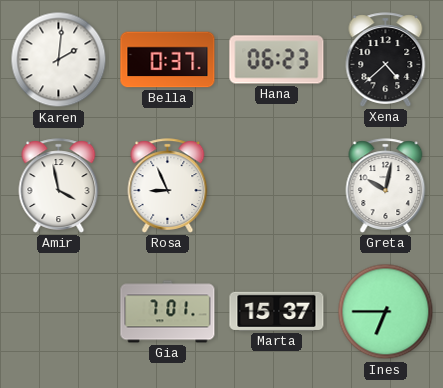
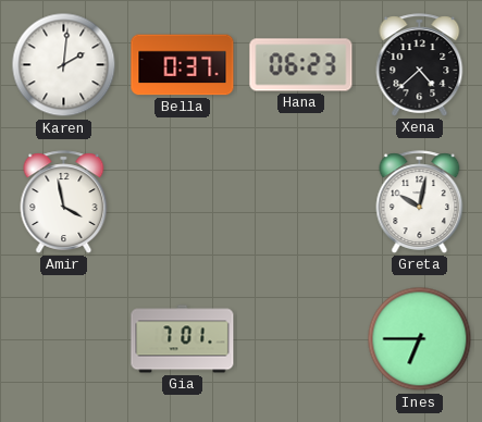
Rosa: 8:56 -> none
Marta: 15:37 -> none
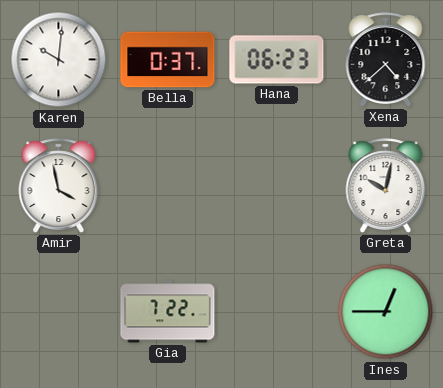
Karen: 2:01 -> 10:01
Gia: 7:01 -> 7:22
Ines: 6:45 -> 12:45
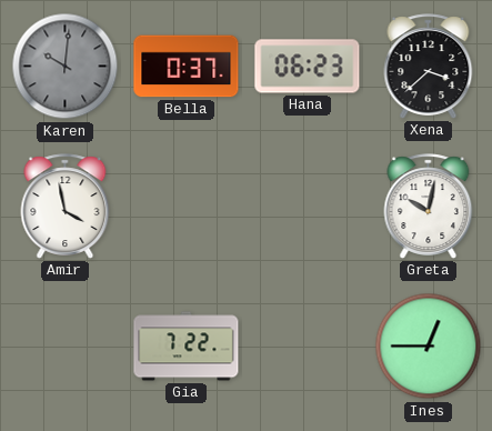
Karen dial: white -> grey
Xena: 4:38 -> 3:38
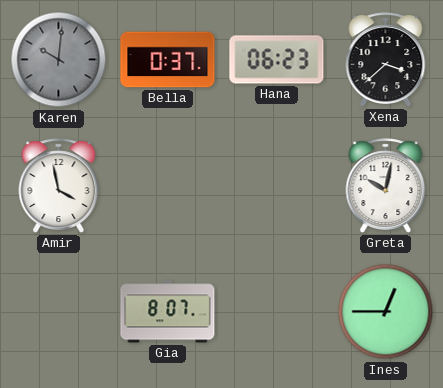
Gia: 7:22 -> 8:07
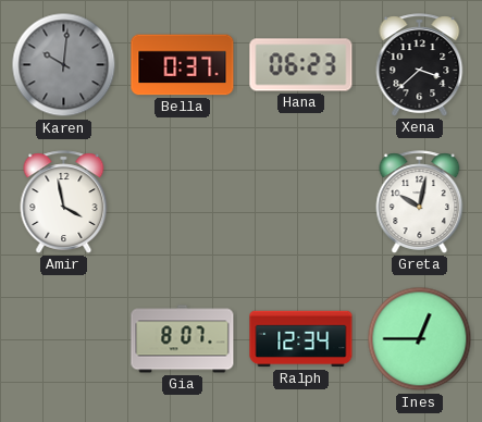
Ralph: none -> 12:34
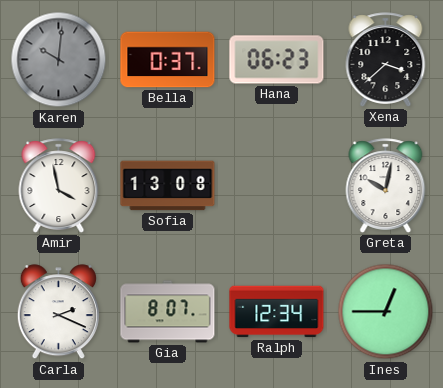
Sofia: none -> 13:08
Carla: none -> 2:19
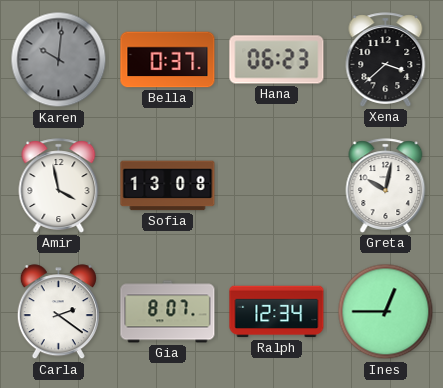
Carla: 2:19 -> 2:21
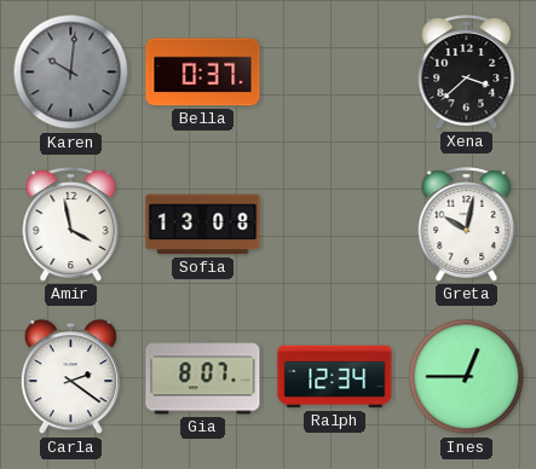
Hana: 06:23 -> none
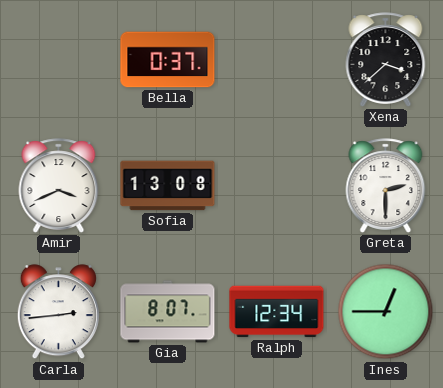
Karen: 10:01 -> none
Amir: 3:58 -> 3:41
Greta: 10:02 -> 2:30
Carla: 2:21 -> 2:44
